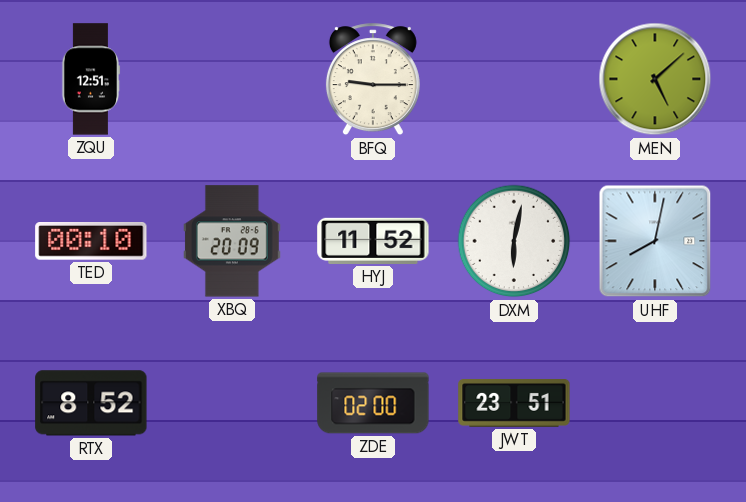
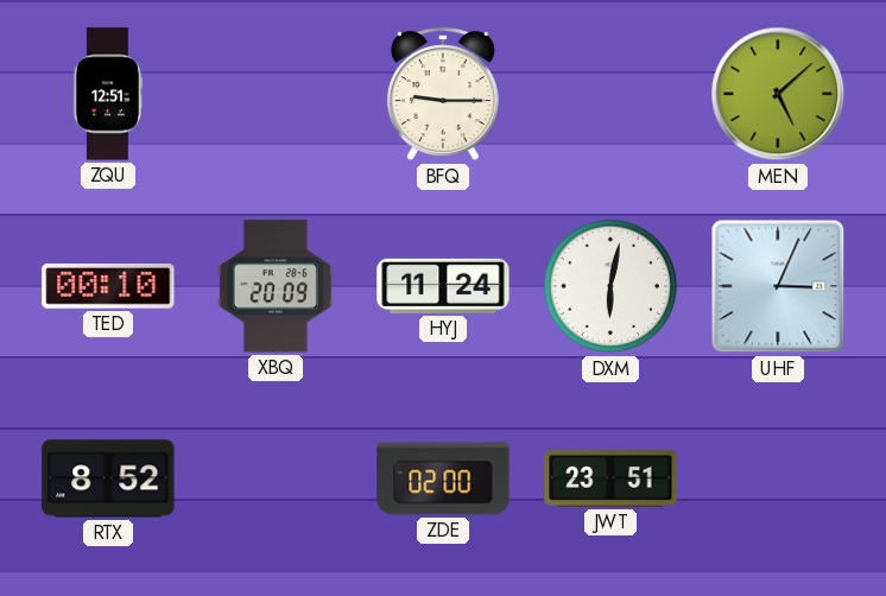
HYJ: 11:52 -> 11:24
UHF: 8:02 -> 3:04
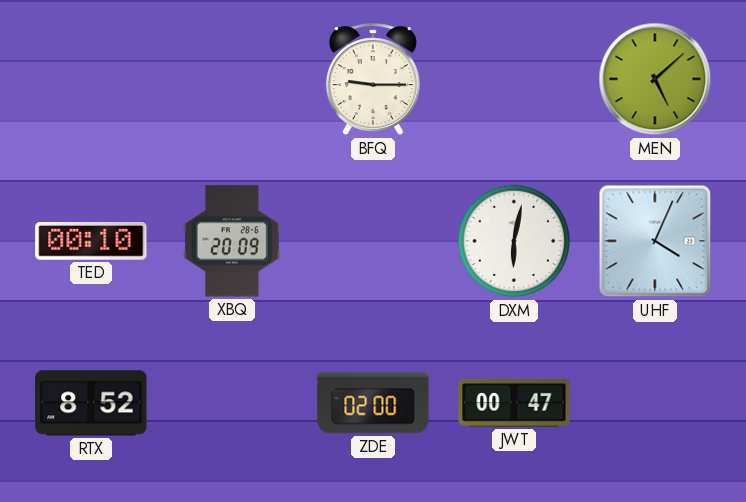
ZQU: 12:51 -> none
HYJ: 11:24 -> none
UHF: 3:04 -> 4:04
JWT: 23:51 -> 00:47
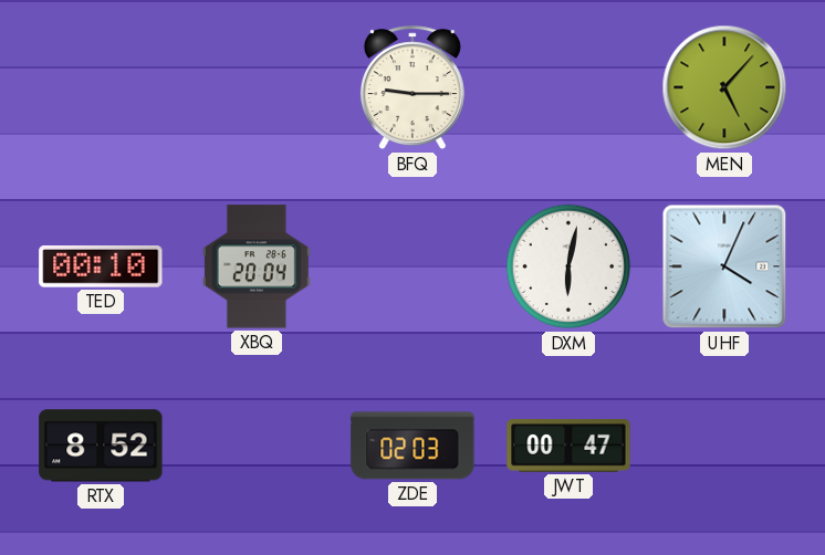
MEN: 5:08 -> 5:07
XBQ: 20:09 -> 20:04
ZDE: 02:00 -> 02:03
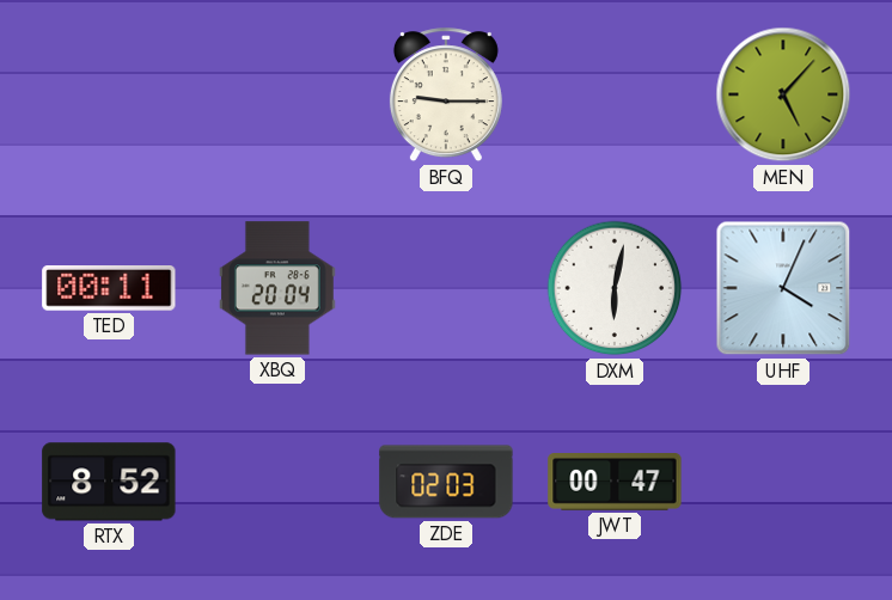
TED: 00:10 -> 00:11
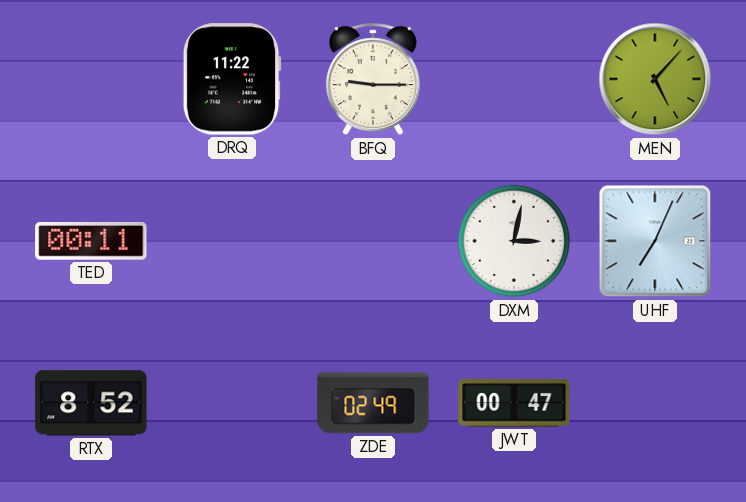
DRQ: none -> 11:22
XBQ: 20:04 -> none
DXM: 6:02 -> 3:02
UHF: 4:04 -> 7:04
ZDE: 02:03 -> 02:49
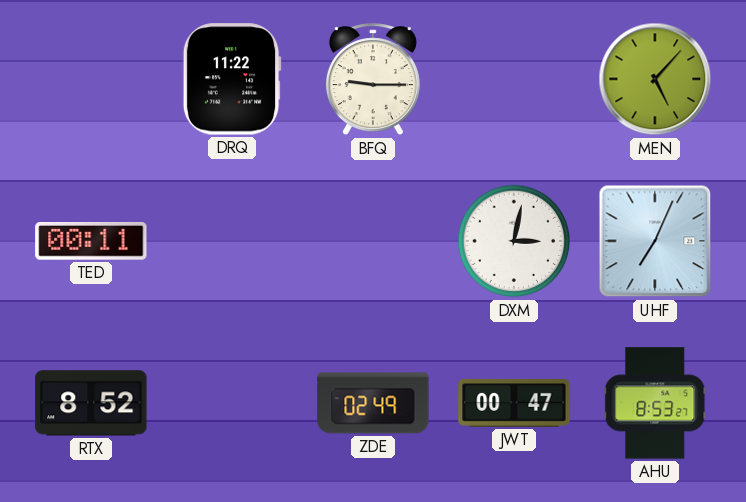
AHU: none -> 8:53
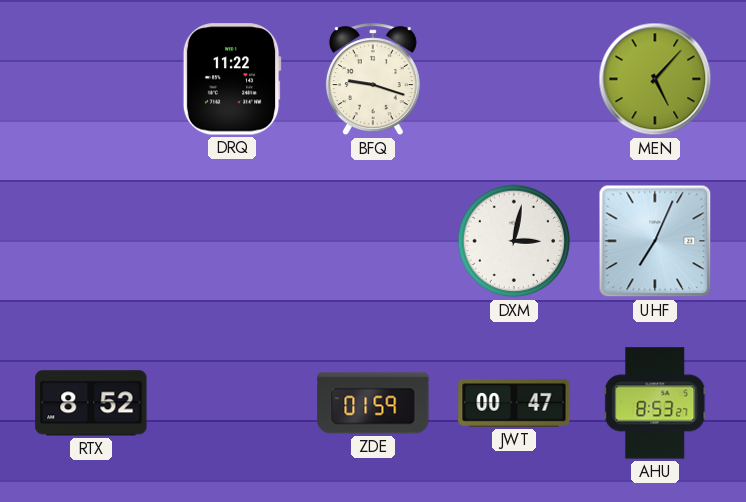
BFQ: 9:15 -> 9:18
TED: 00:11 -> none
ZDE: 02:49 -> 01:59
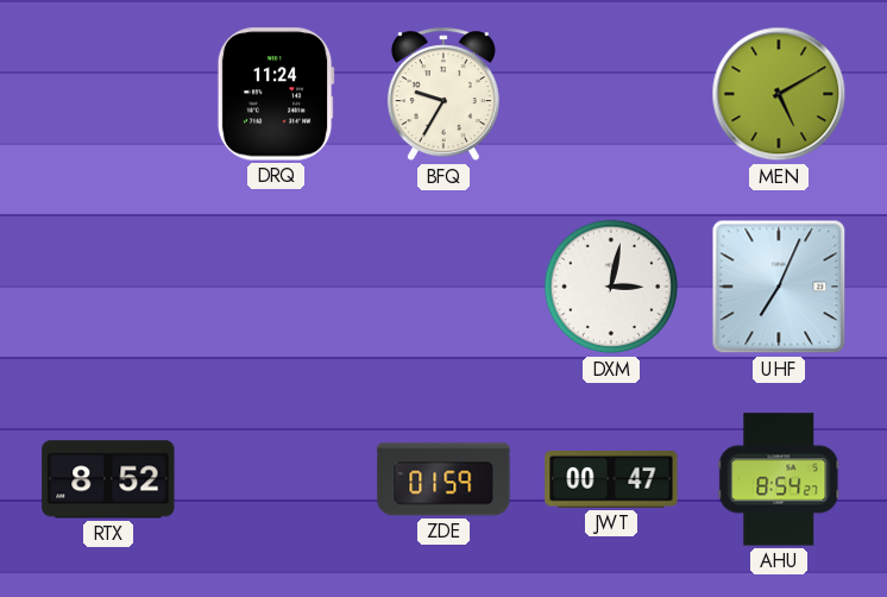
DRQ: 11:22 -> 11:24
BFQ: 9:18 -> 9:35
MEN: 5:07 -> 5:10
AHU: 8:53 -> 8:54
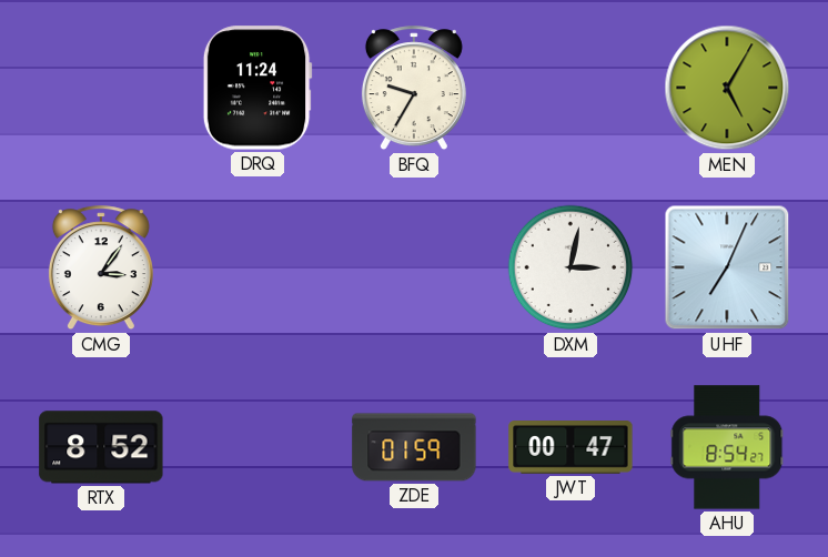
MEN: 5:10 -> 5:05
CMG: none -> 3:06
